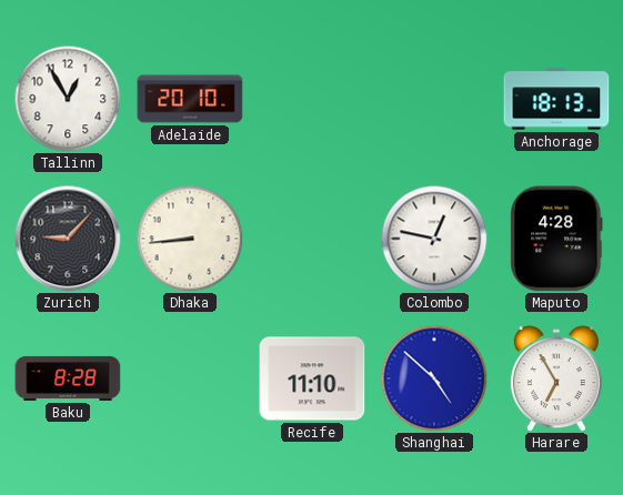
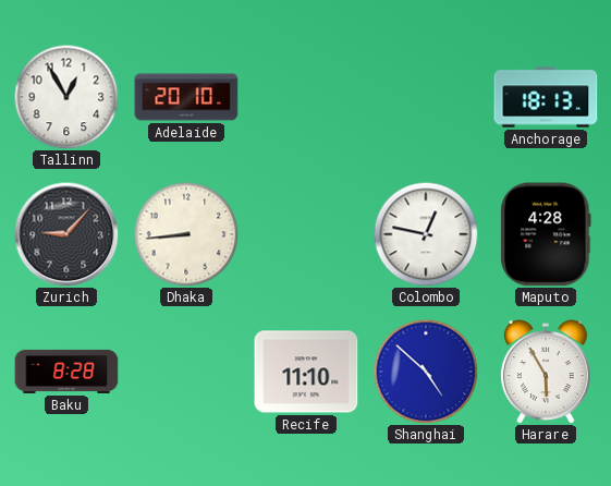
Harare: 6:55 -> 5:55
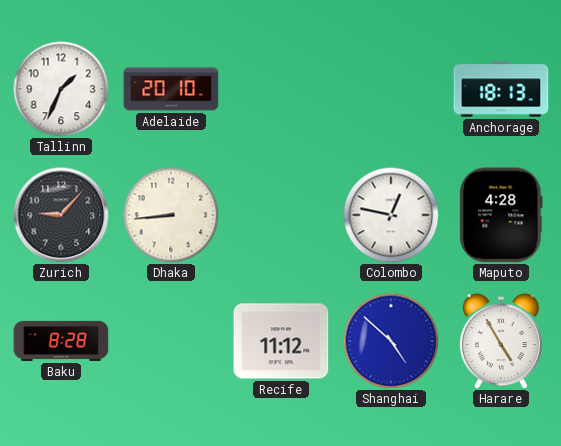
Tallinn: 12:55 -> 1:34
Recife: 11:10 -> 11:12
Harare: 5:55 -> 4:55
